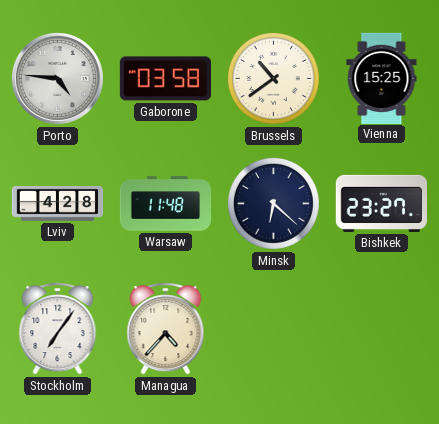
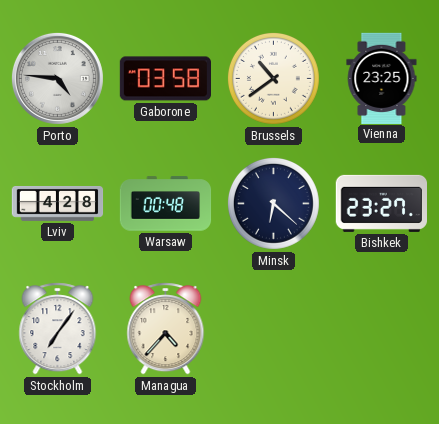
Vienna: 15:25 -> 23:25
Warsaw: 11:48 -> 00:48
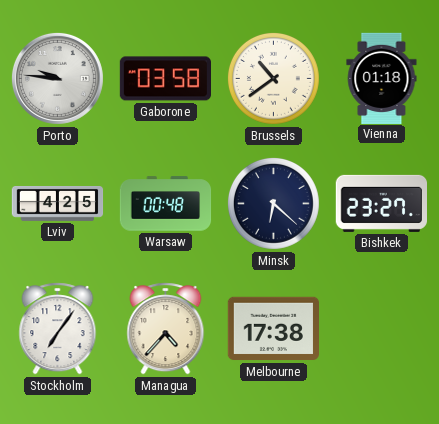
Porto: 4:46 -> 9:46
Vienna: 23:25 -> 01:18
Lviv: 4:28 -> 4:25
Melbourne: none -> 17:38
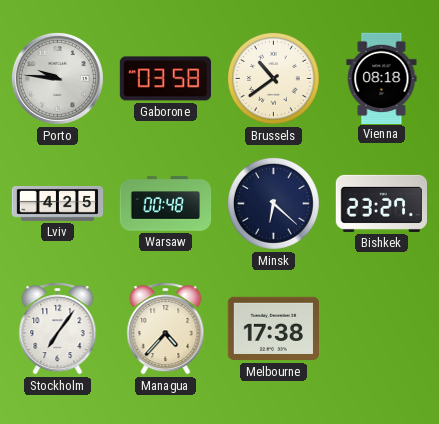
Vienna: 01:18 -> 08:18
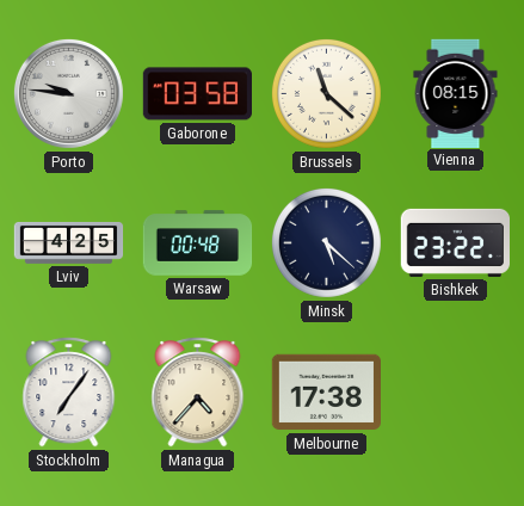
Brussels: 10:39 -> 11:22
Vienna: 08:18 -> 08:15
Minsk: 6:22 -> 5:22
Bishkek: 23:27 -> 23:22
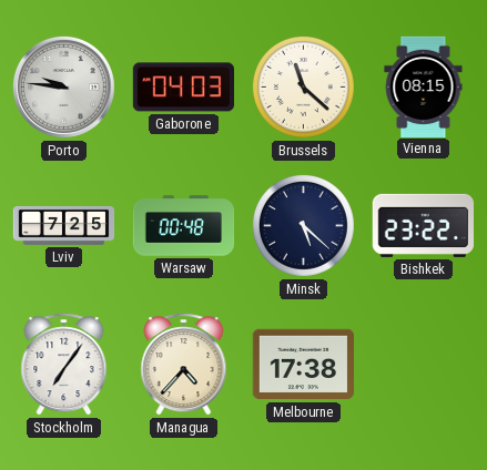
Gaborone: 03:58 -> 04:03
Lviv: 4:25 -> 7:25
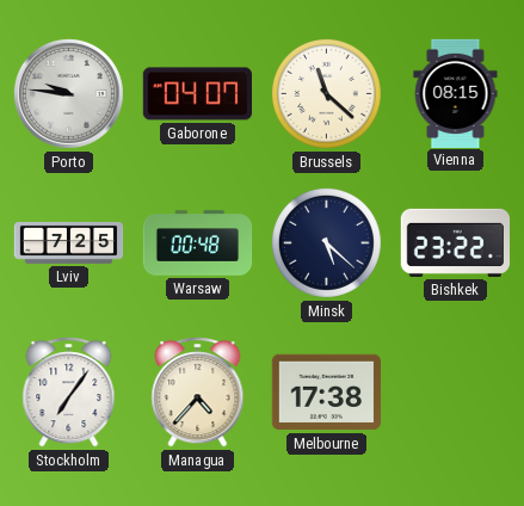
Gaborone: 04:03 -> 04:07
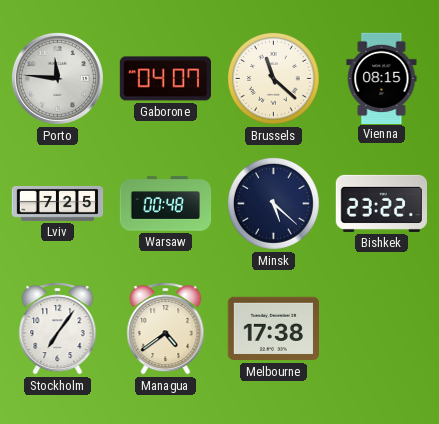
Porto: 9:46 -> 11:46
Managua: 4:37 -> 4:39
